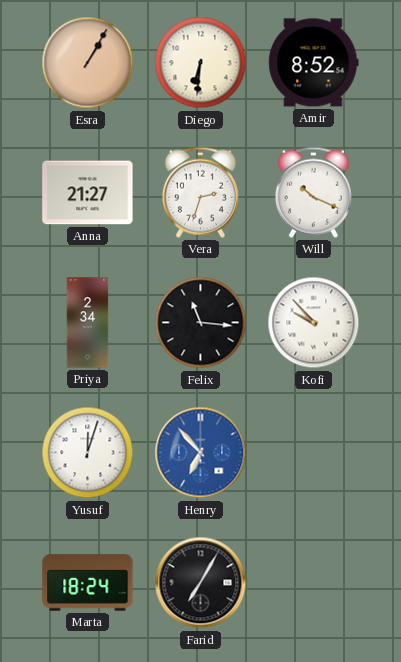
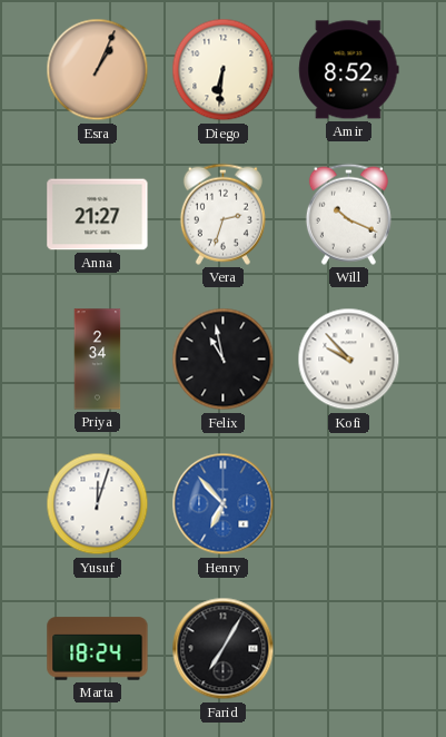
Esra: 1:05 -> 1:04
Felix: 11:16 -> 10:58
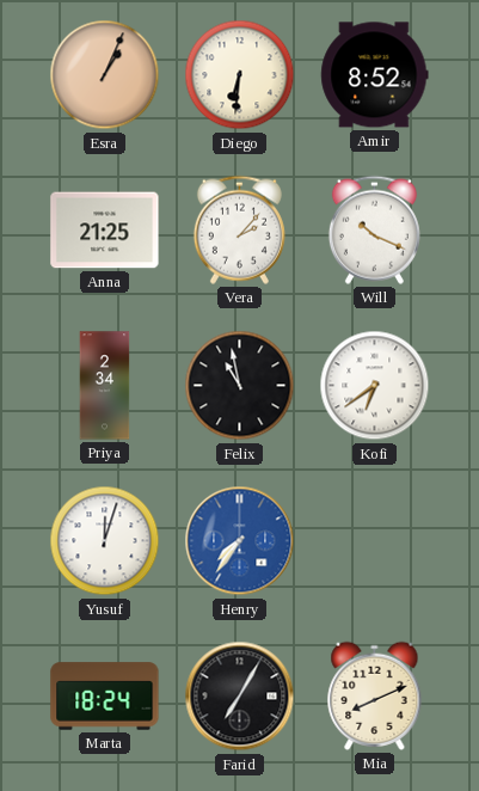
Anna: 21:27 -> 21:25
Vera: 2:33 -> 2:07
Kofi: 9:53 -> 6:39
Henry: 6:53 -> 7:36
Mia: none -> 8:11
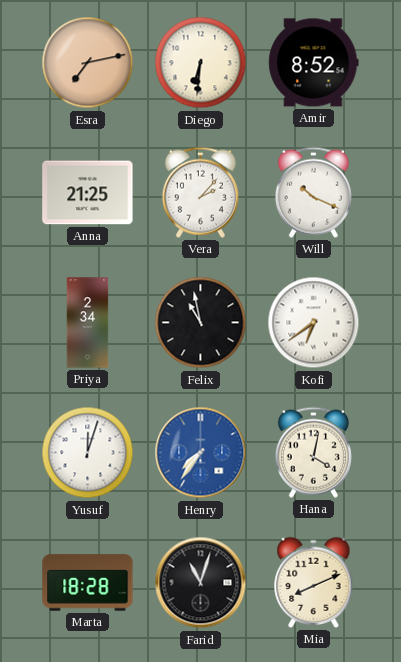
Esra: 1:04 -> 7:13
Hana: none -> 4:02
Marta: 18:24 -> 18:28
Farid: 7:05 -> 11:03
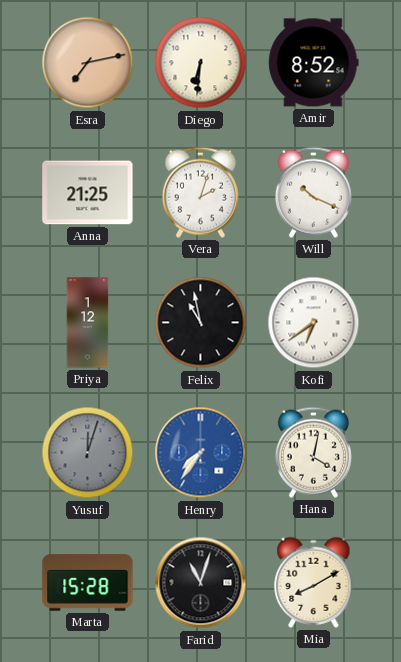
Vera: 2:07 -> 2:03
Priya: 2:34 -> 1:12
Yusuf dial: white -> grey
Marta: 18:28 -> 15:28
Mia: 8:11 -> 8:10
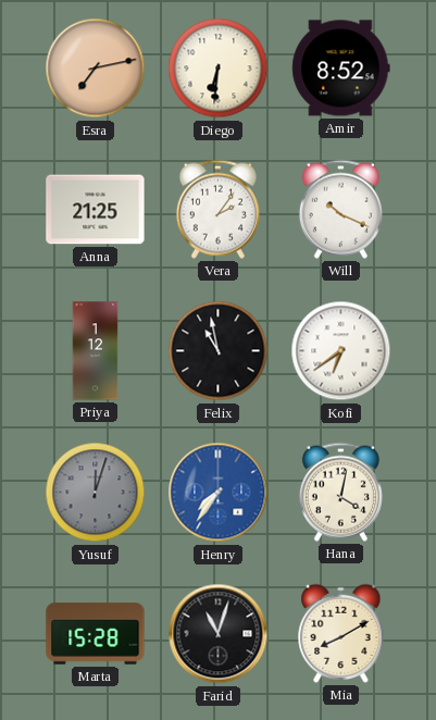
Vera: 2:03 -> 2:06
